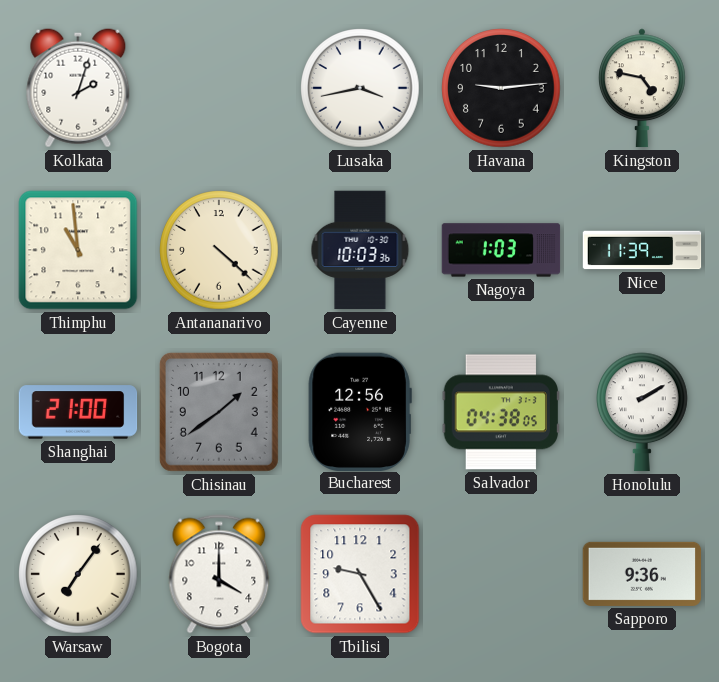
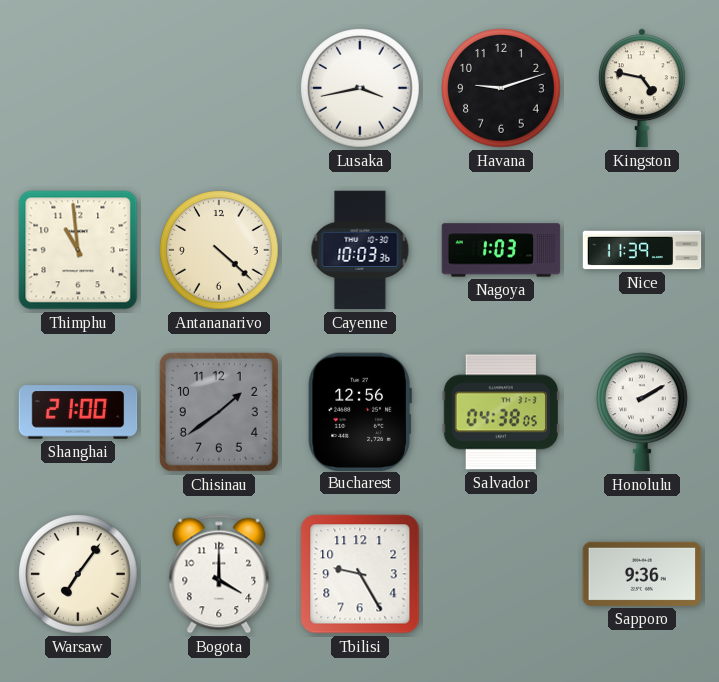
Kolkata: 2:03 -> none
Havana: 9:14 -> 9:12
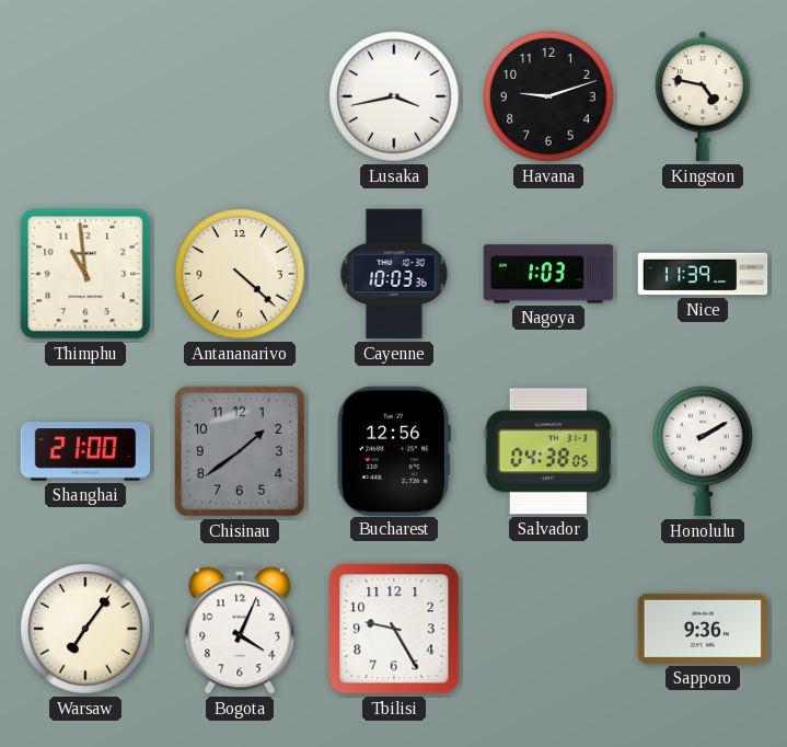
Bogota: 4:00 -> 4:04
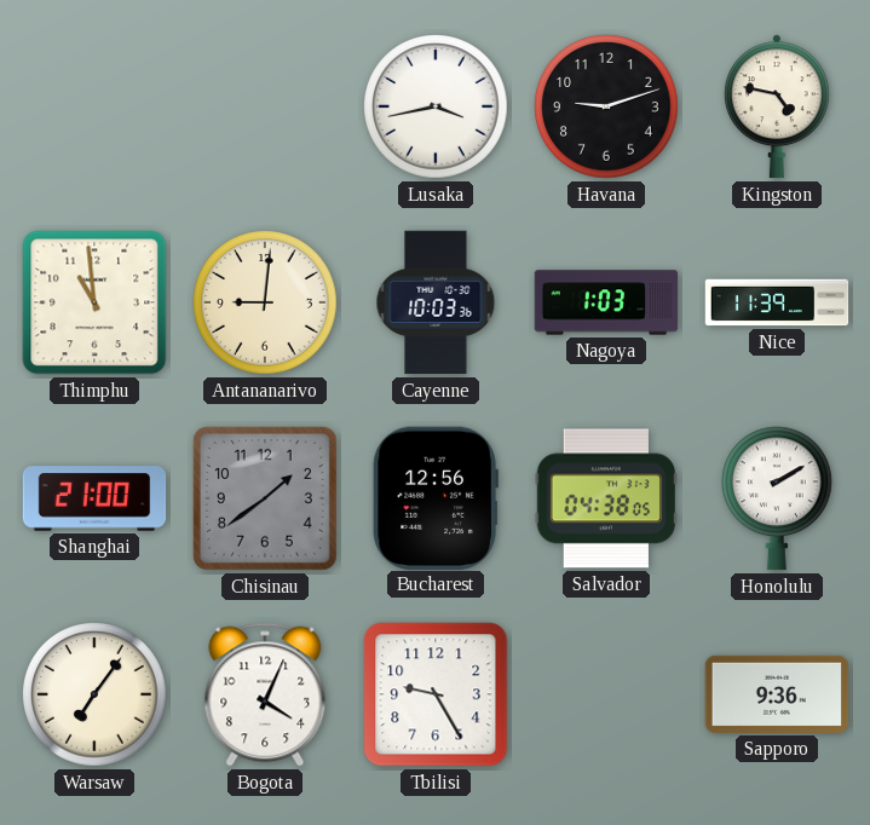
Antananarivo: 4:22 -> 9:01
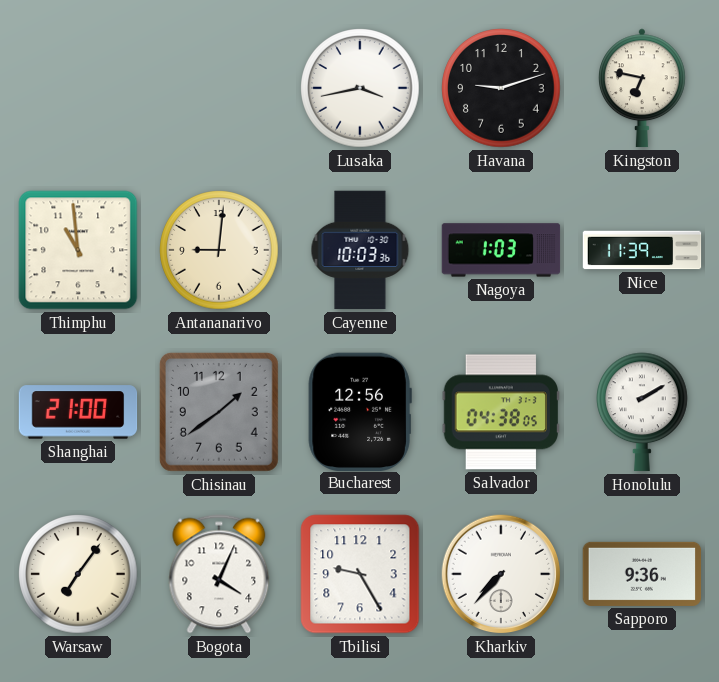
Kingston: 4:47 -> 6:47
Kharkiv: none -> 7:37
